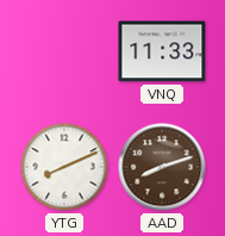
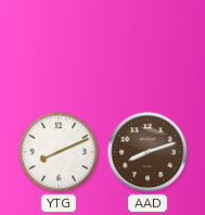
VNQ: 11:33 -> none
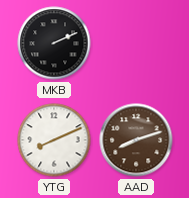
MKB: none -> 2:11
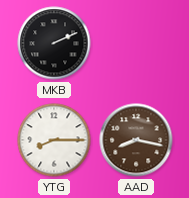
YTG: 8:11 -> 8:15
AAD: 8:12 -> 8:17
